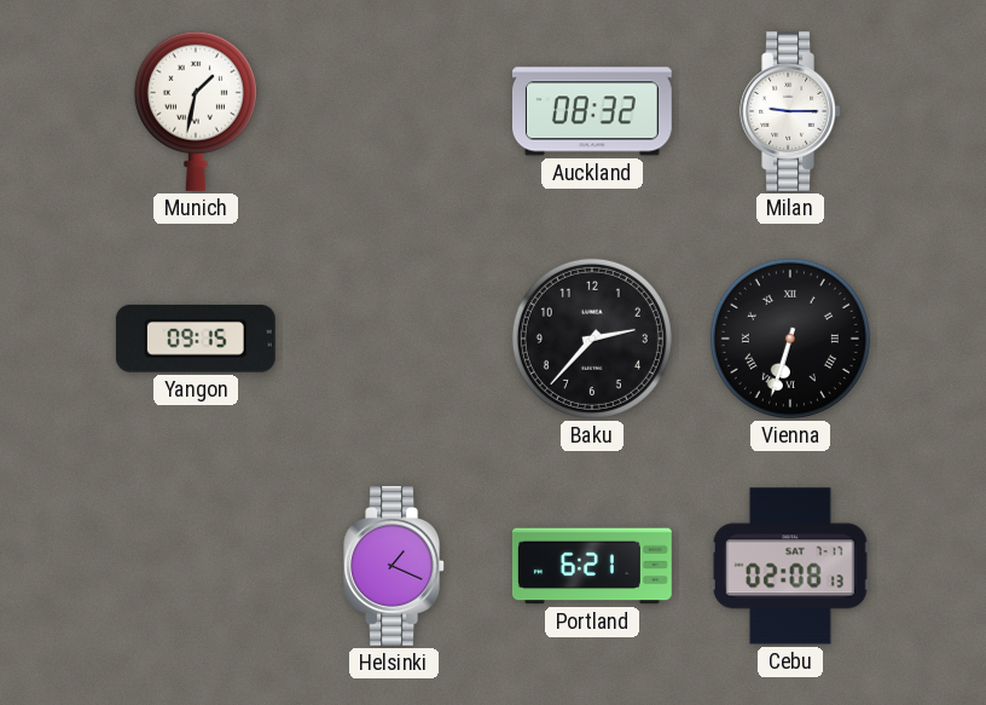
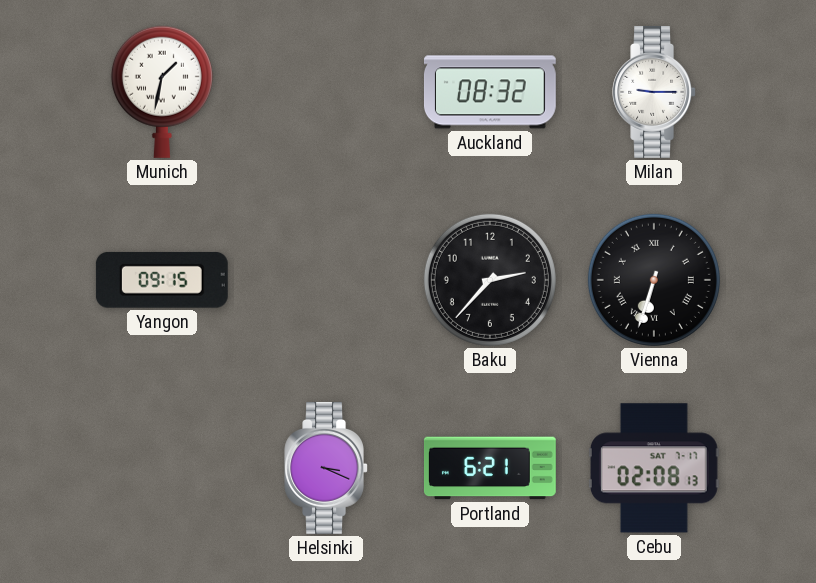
Helsinki: 1:19 -> 3:19
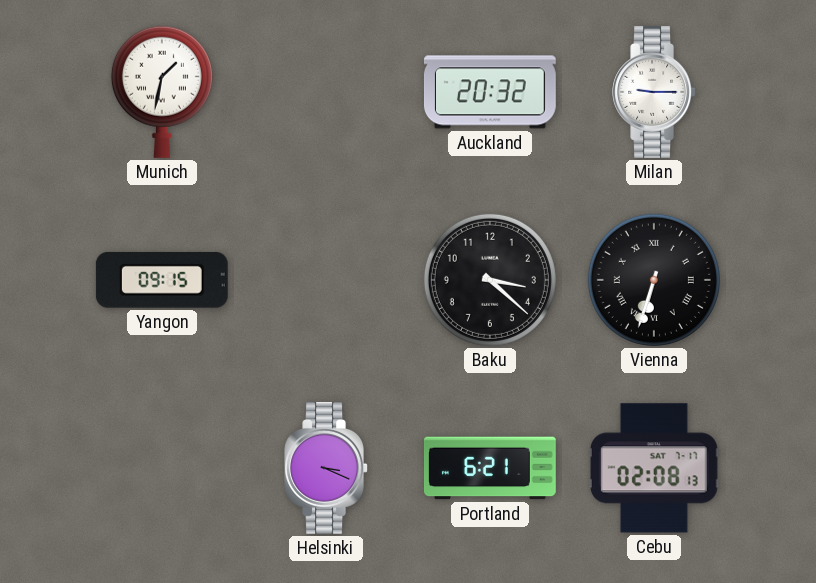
Auckland: 08:32 -> 20:32
Baku: 2:37 -> 3:22
